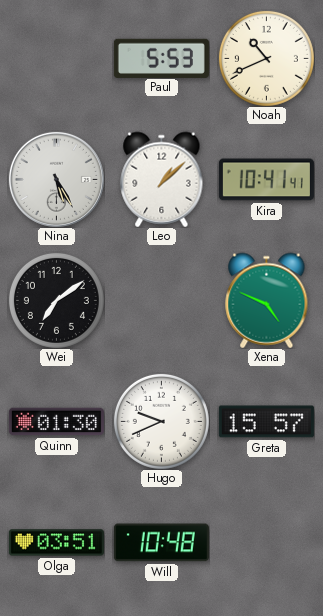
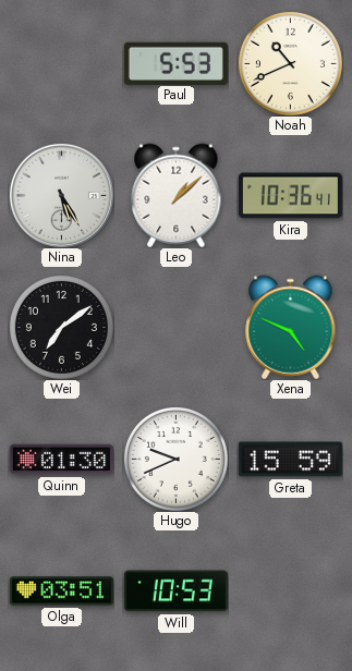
Kira: 10:41 -> 10:36
Greta: 15:57 -> 15:59
Will: 10:48 -> 10:53
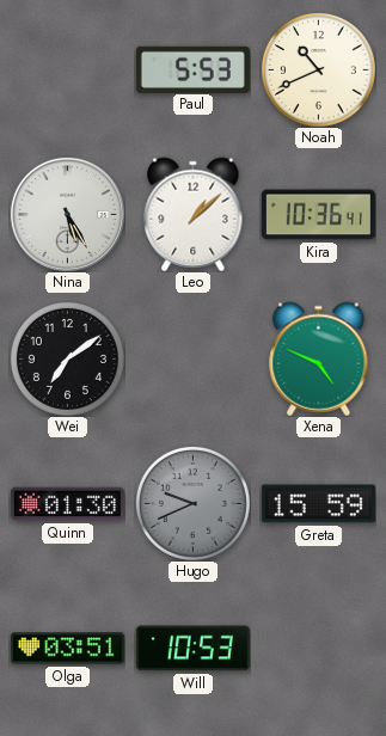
Hugo dial: white -> grey
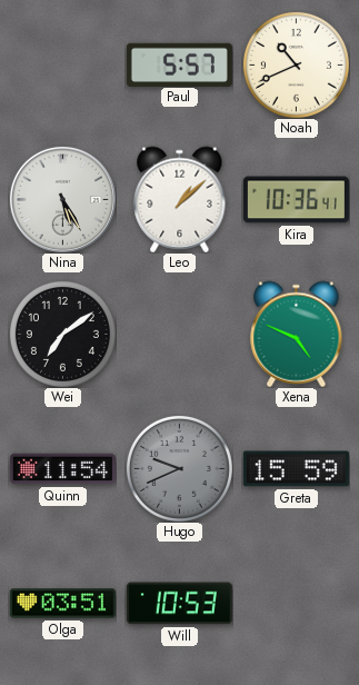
Paul: 5:53 -> 5:57
Quinn: 01:30 -> 11:54
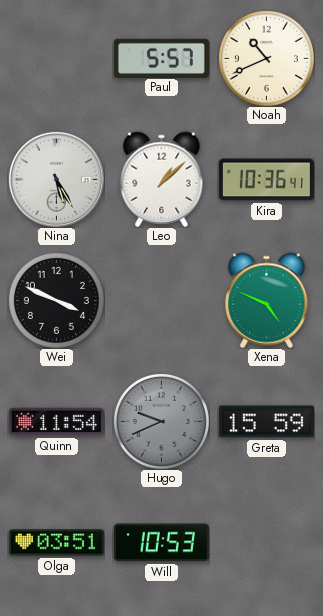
Wei: 7:09 -> 3:49
